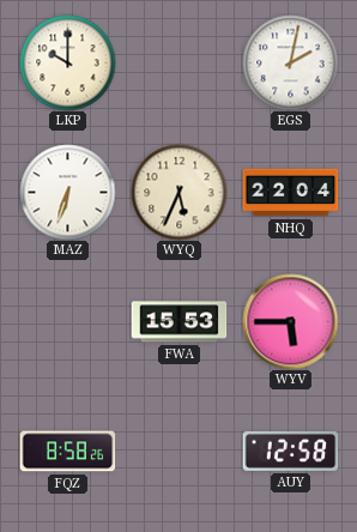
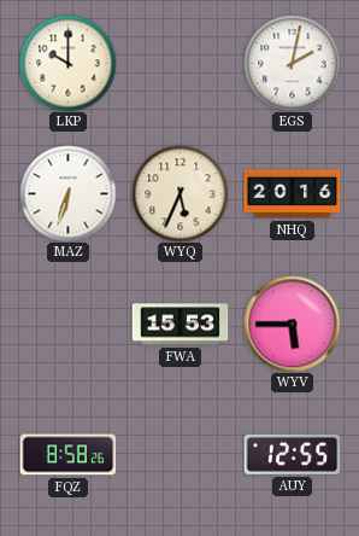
NHQ: 22:04 -> 20:16
AUY: 12:58 -> 12:55
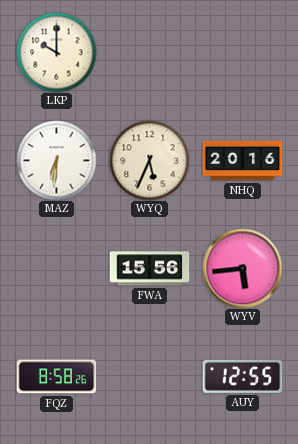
EGS: 2:02 -> none
MAZ: 6:33 -> 6:31
FWA: 15:53 -> 15:56
WYV: 5:45 -> 5:44
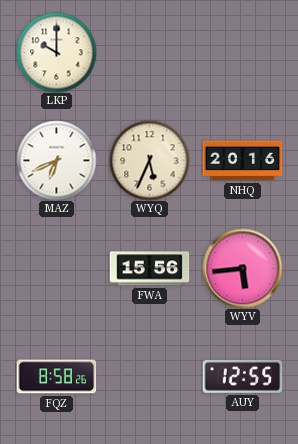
MAZ: 6:31 -> 6:41
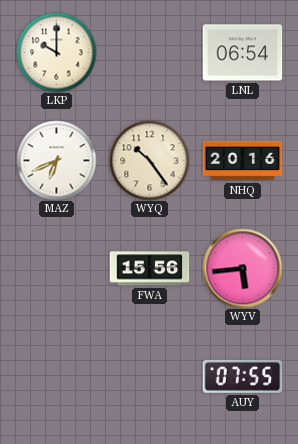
LNL: none -> 06:54
WYQ: 5:34 -> 10:24
FQZ: 8:58 -> none
AUY: 12:55 -> 07:55
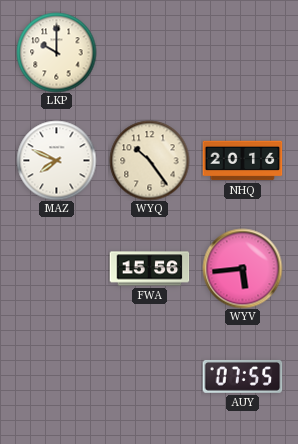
LNL: 06:54 -> none
MAZ: 6:41 -> 7:49
